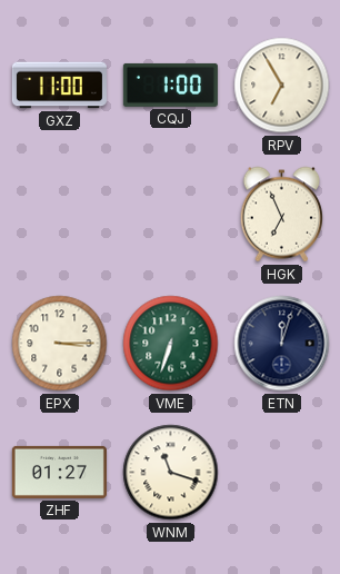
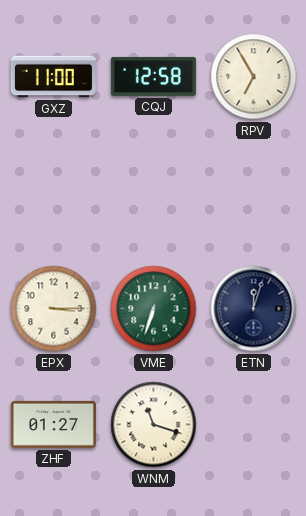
CQJ: 1:00 -> 12:58
HGK: 6:56 -> none
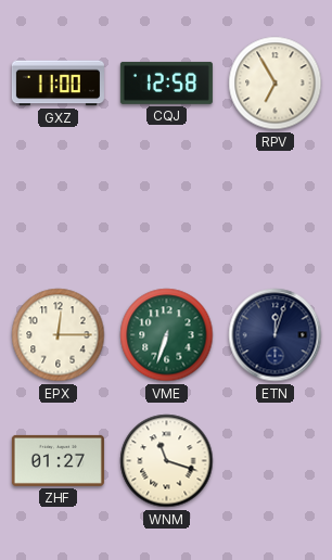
EPX: 3:15 -> 12:15
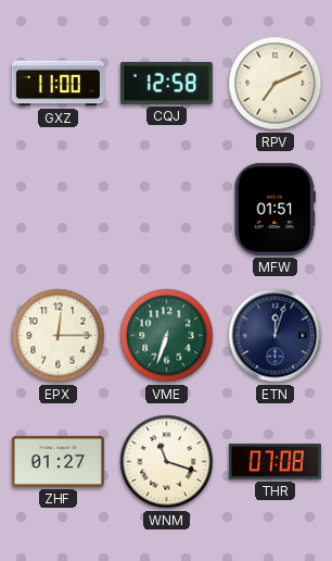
RPV: 6:55 -> 7:11
MFW: none -> 01:51
THR: none -> 07:08
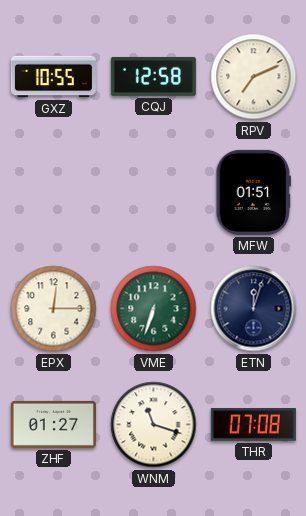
GXZ: 11:00 -> 10:55
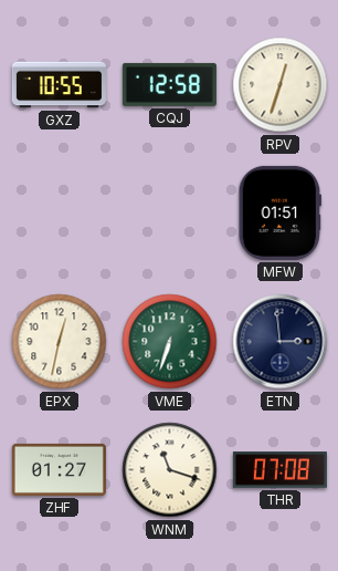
RPV: 7:11 -> 12:33
EPX: 12:15 -> 12:32
ETN: 12:03 -> 2:59
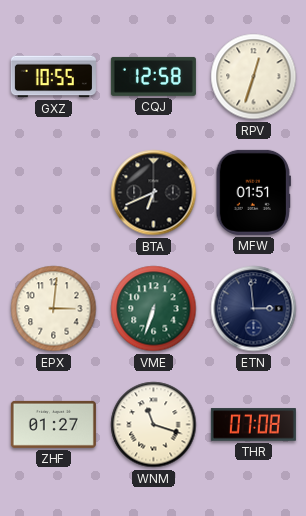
BTA: none -> 6:41
EPX: 12:32 -> 3:01
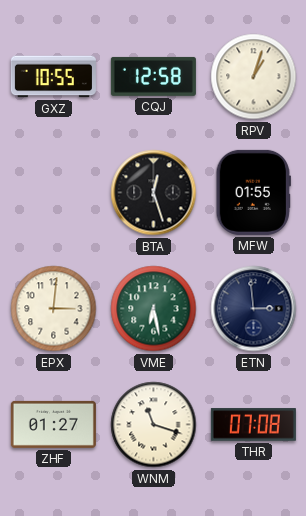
RPV: 12:33 -> 1:03
BTA: 6:41 -> 12:27
MFW: 01:51 -> 01:55
VME: 6:33 -> 6:28
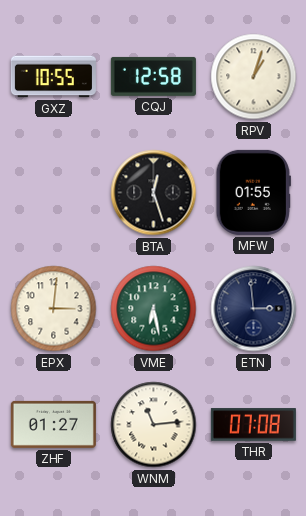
WNM: 11:18 -> 11:14
